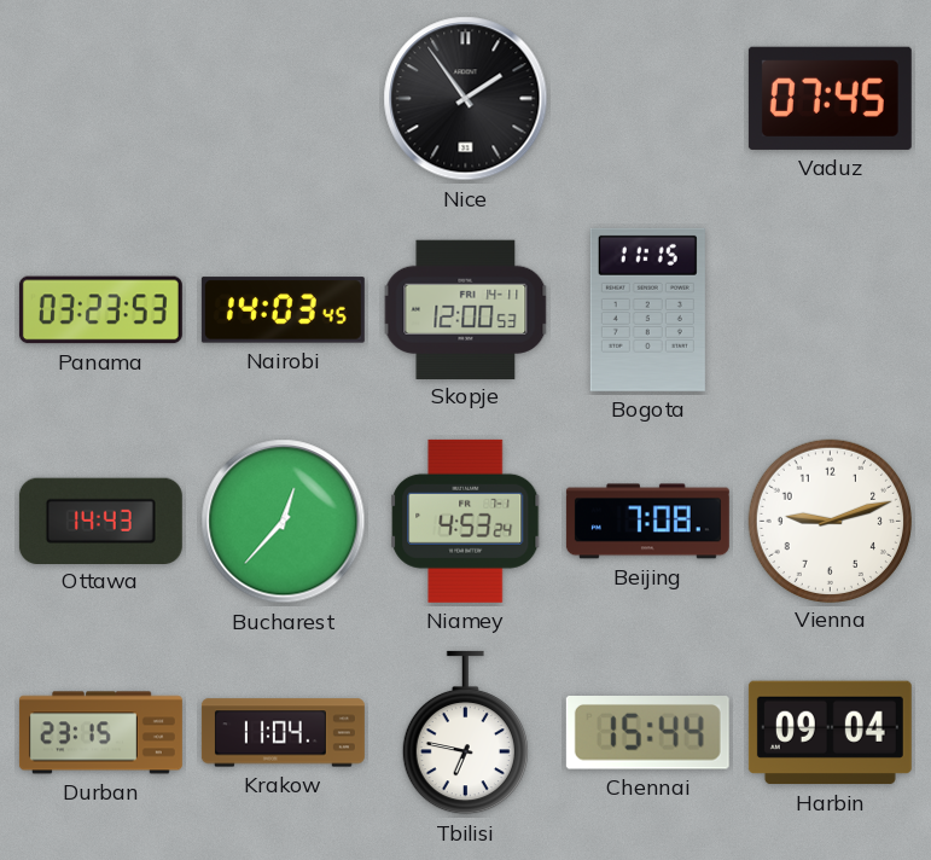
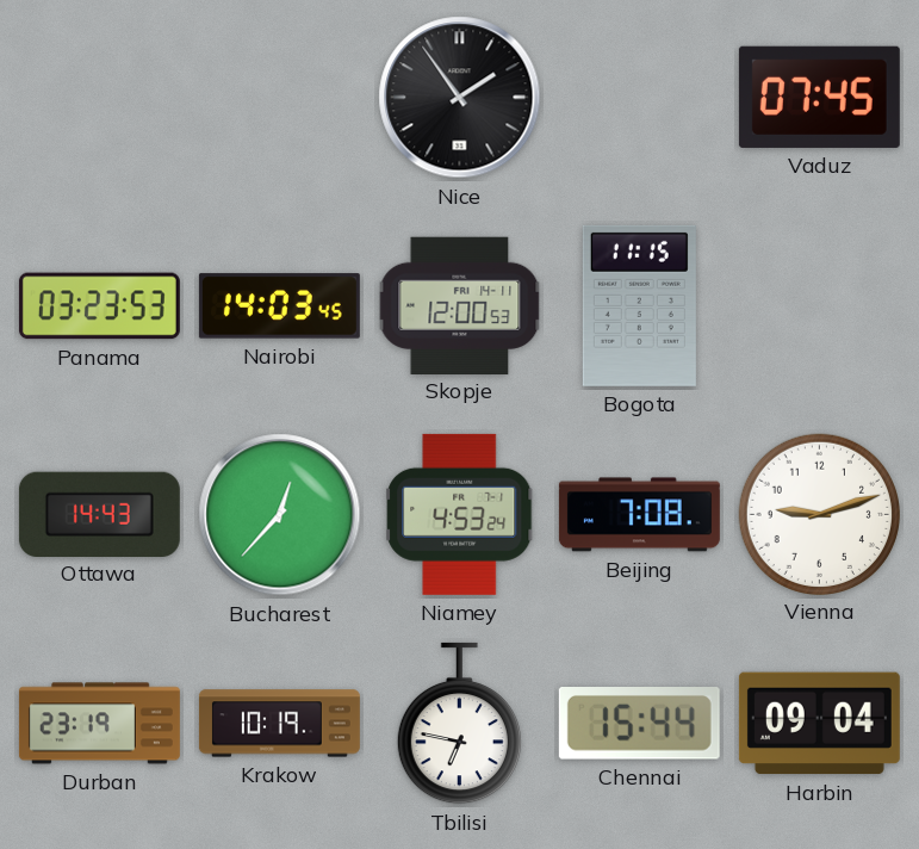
Durban: 23:15 -> 23:19
Krakow: 11:04 -> 10:19
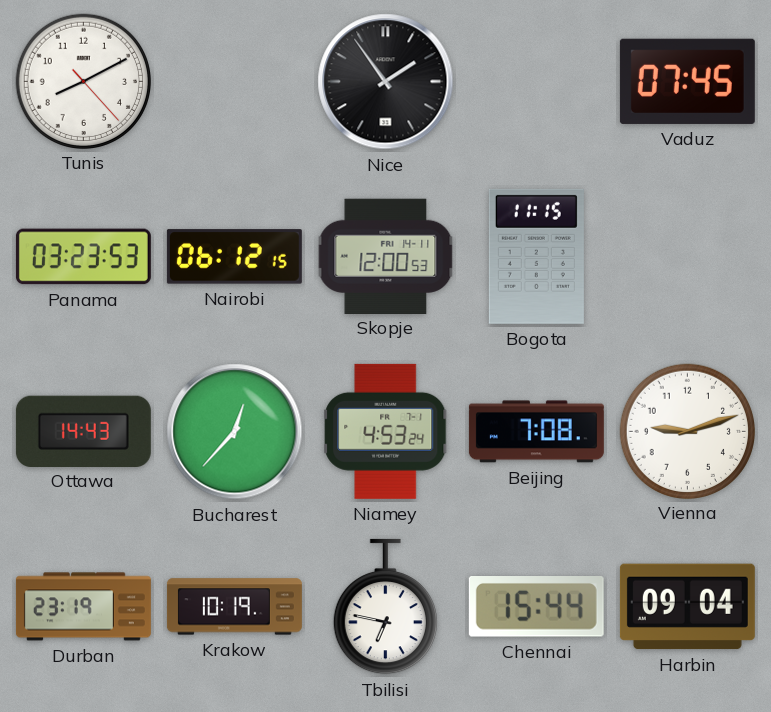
Tunis: none -> 8:10
Nairobi: 14:03 -> 06:12
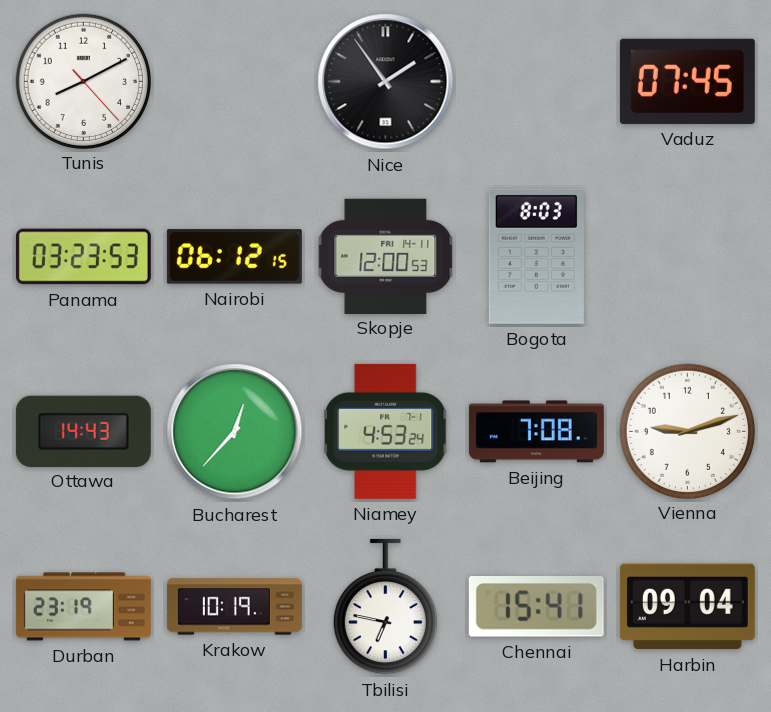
Bogota: 11:15 -> 8:03
Chennai: 15:44 -> 15:41
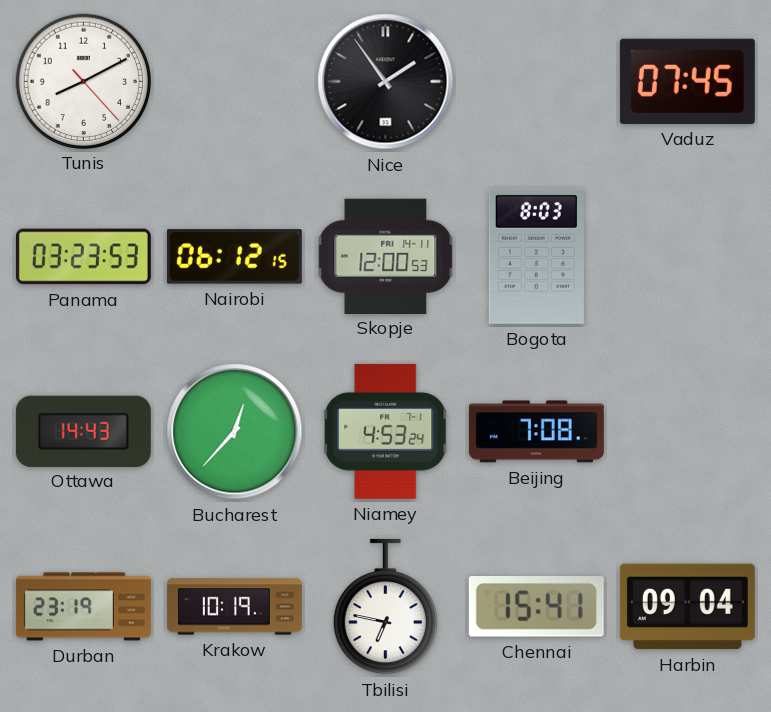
Vienna: 9:12 -> none
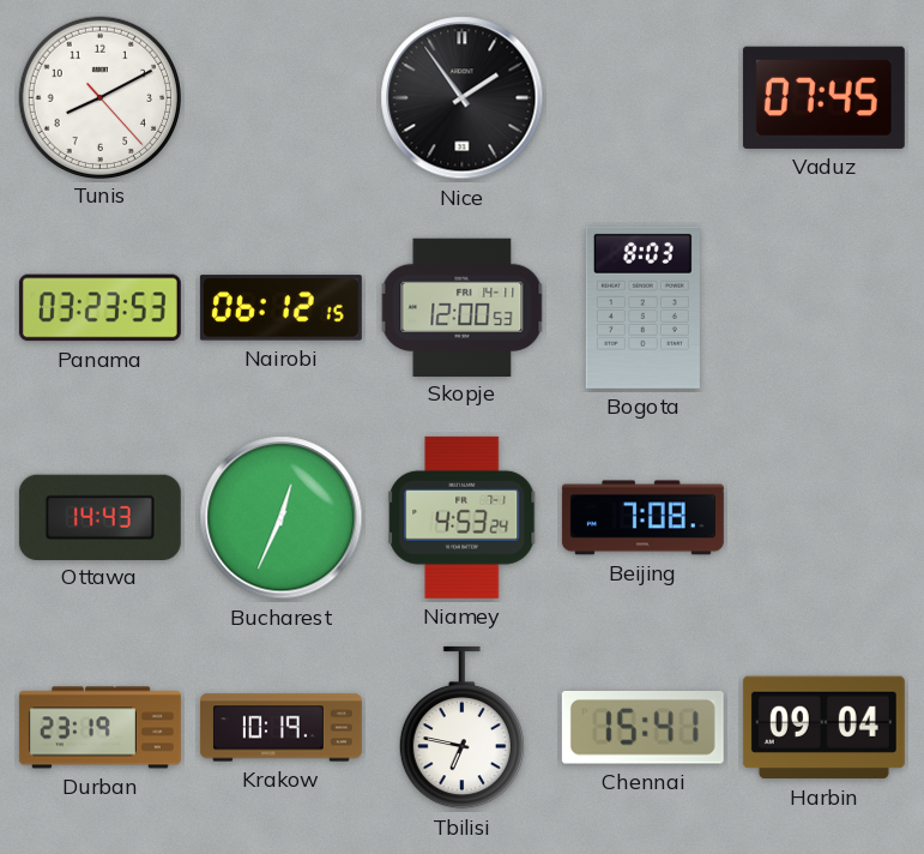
Bucharest: 12:37 -> 12:34
